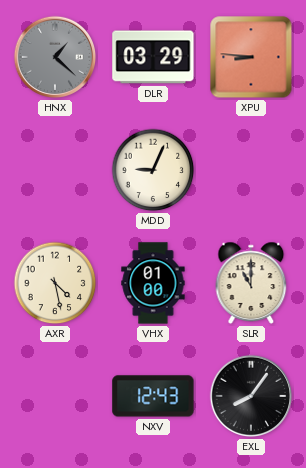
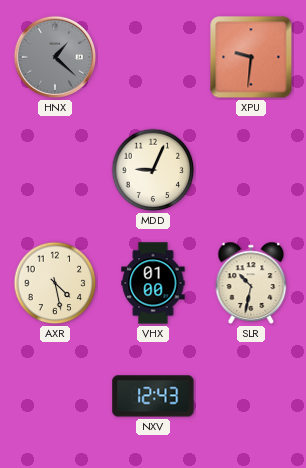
DLR: 03:29 -> none
XPU: 8:46 -> 9:31
SLR: 11:00 -> 10:32
EXL: 8:06 -> none
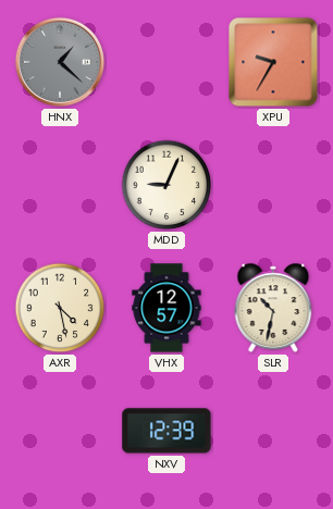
XPU: 9:31 -> 9:35
VHX: 01:00 -> 12:57
NXV: 12:43 -> 12:39
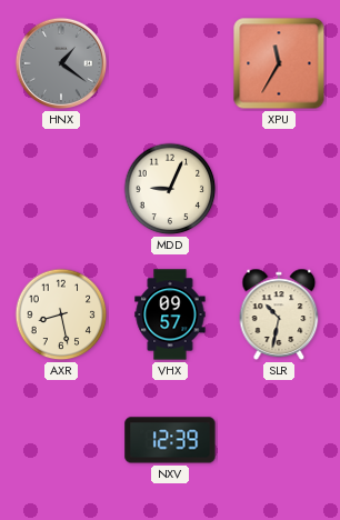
HNX: 1:22 -> 1:21
XPU: 9:35 -> 11:35
AXR: 4:28 -> 8:28
VHX: 12:57 -> 09:57
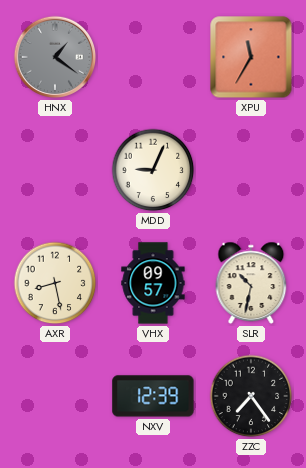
ZZC: none -> 7:24
